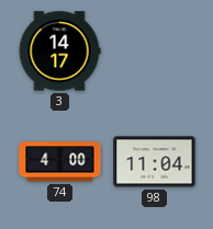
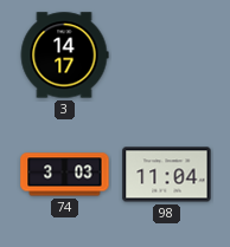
74: 4:00 -> 3:03
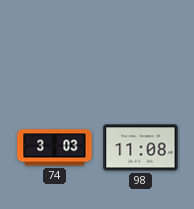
3: 14:17 -> none
98: 11:04 -> 11:08
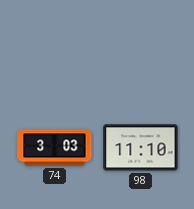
98: 11:08 -> 11:10
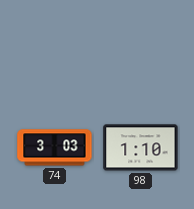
98: 11:10 -> 1:10
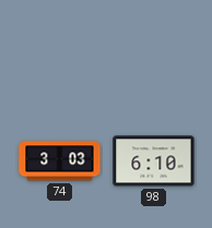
98: 1:10 -> 6:10
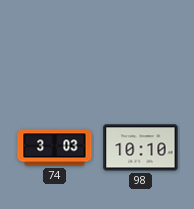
98: 6:10 -> 10:10
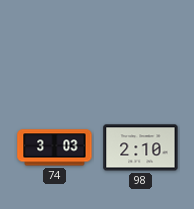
98: 10:10 -> 2:10
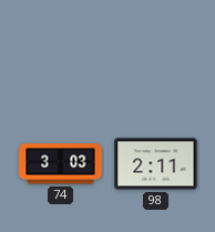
98: 2:10 -> 2:11
